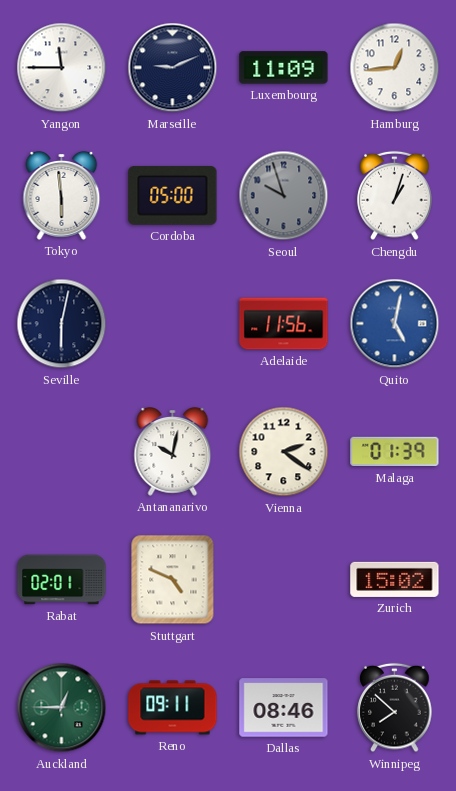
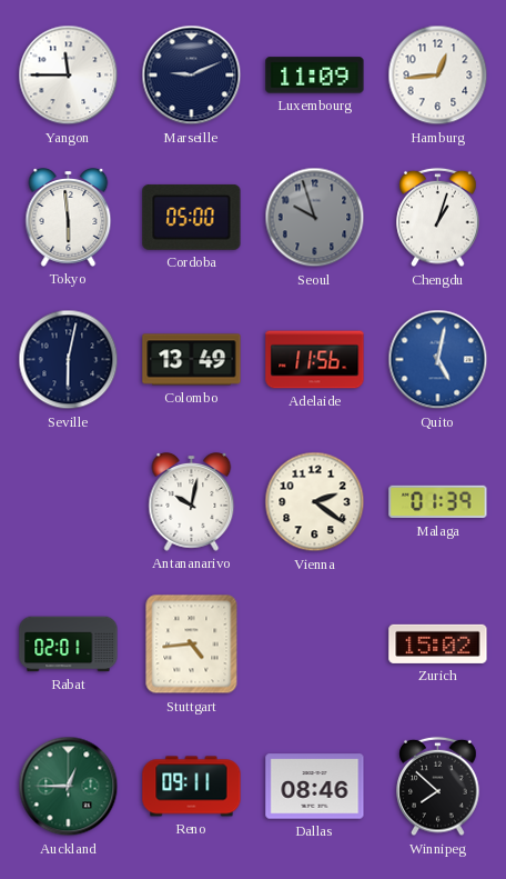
Colombo: none -> 13:49
Stuttgart: 4:49 -> 4:44
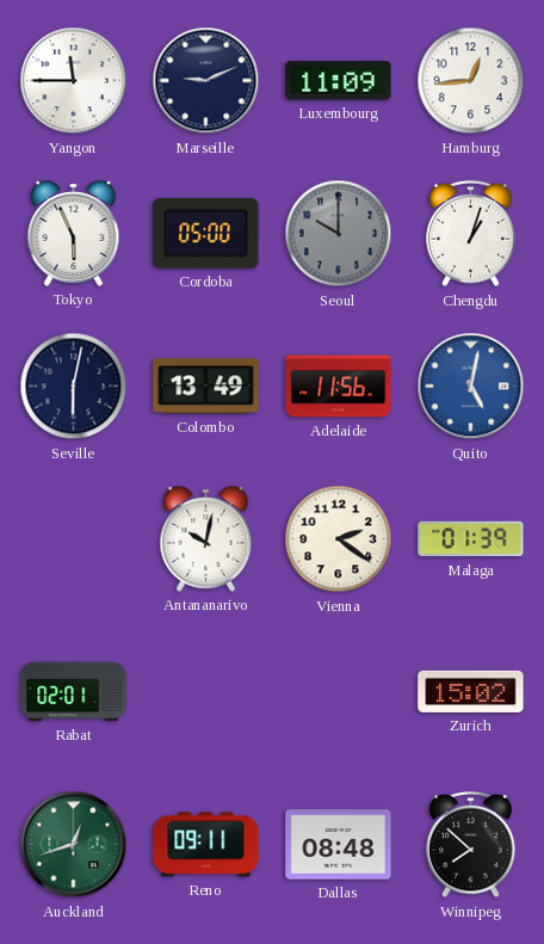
Tokyo: 5:59 -> 5:56
Seoul: 9:57 -> 10:00
Stuttgart: 4:44 -> none
Auckland: 12:45 -> 12:42
Dallas: 08:46 -> 08:48
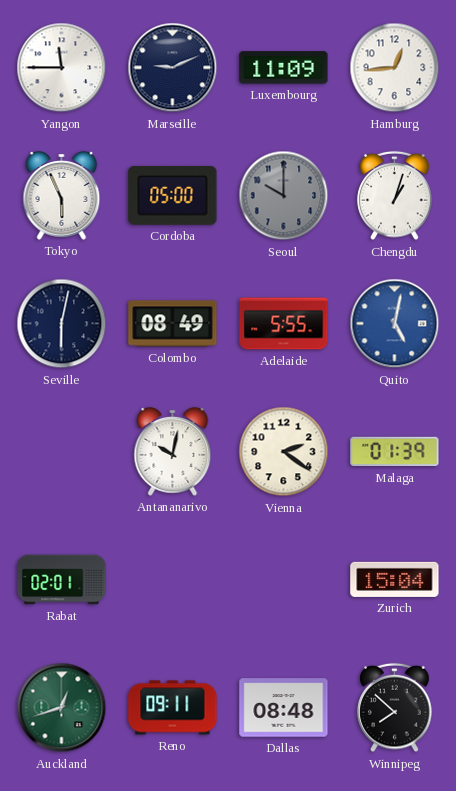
Colombo: 13:49 -> 08:49
Adelaide: 11:56 -> 5:55
Zurich: 15:02 -> 15:04
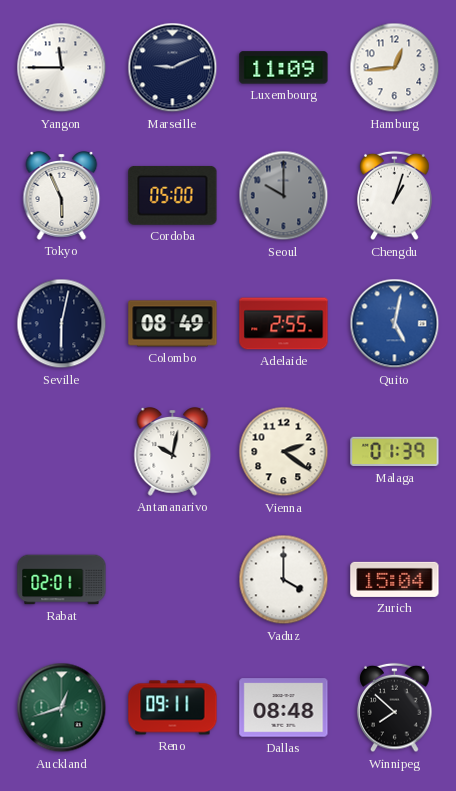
Adelaide: 5:55 -> 2:55
Vaduz: none -> 4:00
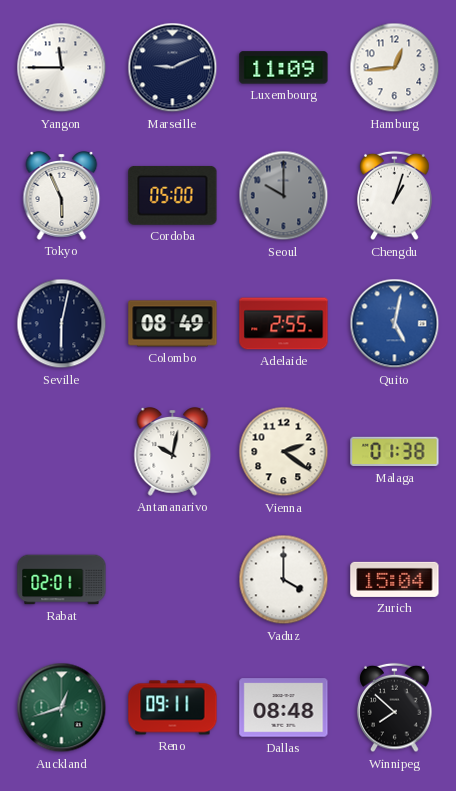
Malaga: 01:39 -> 01:38
